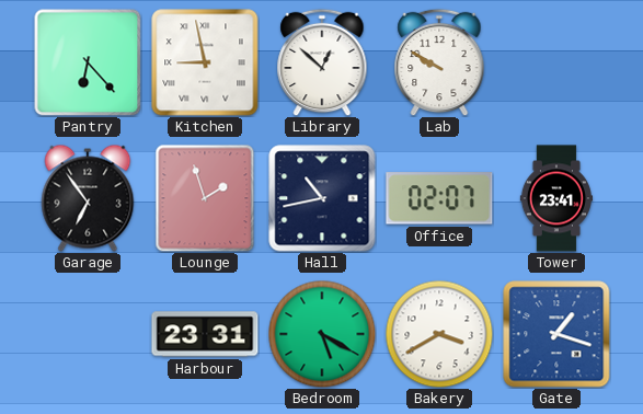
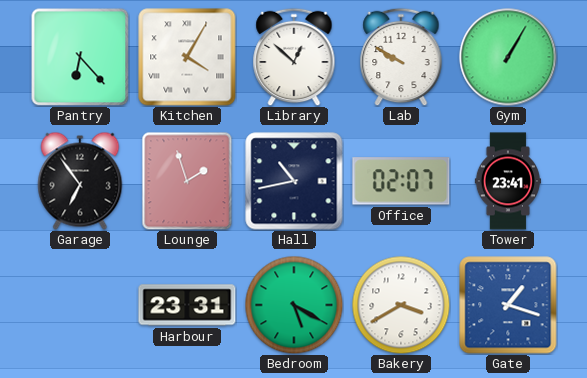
Kitchen: 8:58 -> 4:05
Gym: none -> 1:05
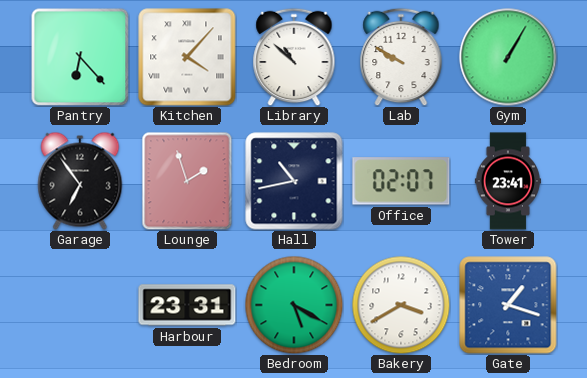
Kitchen: 4:05 -> 4:07
Library: 12:52 -> 10:52
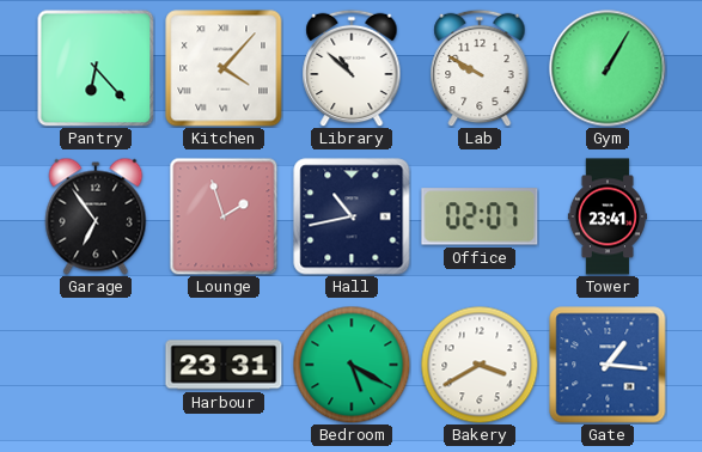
Gate: 1:18 -> 1:16
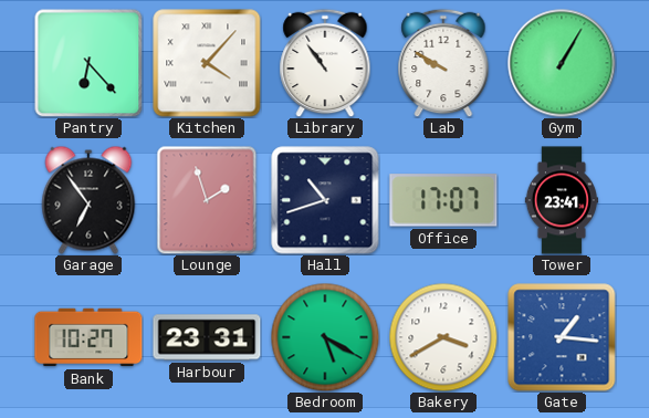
Library: 10:52 -> 10:54
Hall: 10:43 -> 10:42
Office: 02:07 -> 17:07
Bank: none -> 10:27
